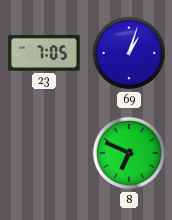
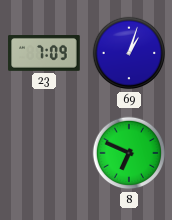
23: 7:05 -> 7:09
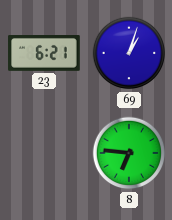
23: 7:09 -> 6:21
8: 6:49 -> 6:46
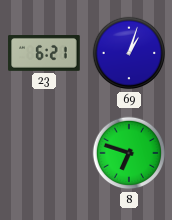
8: 6:46 -> 6:48
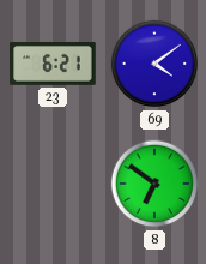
69: 1:03 -> 4:09
8: 6:48 -> 6:51
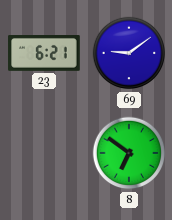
69: 4:09 -> 9:09
